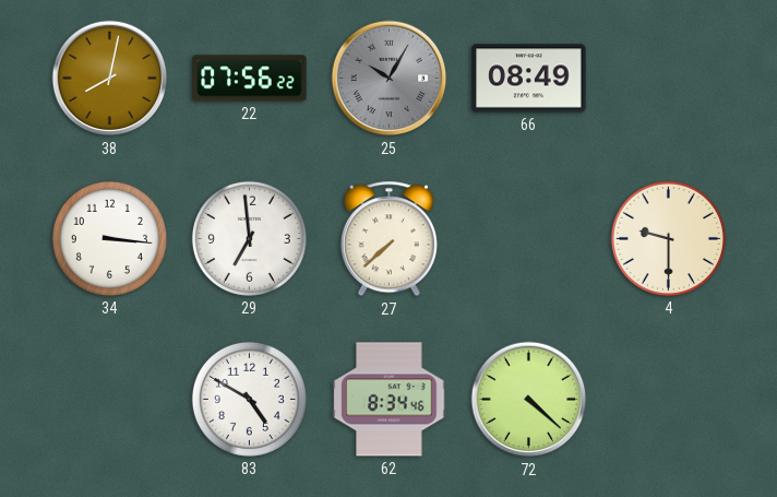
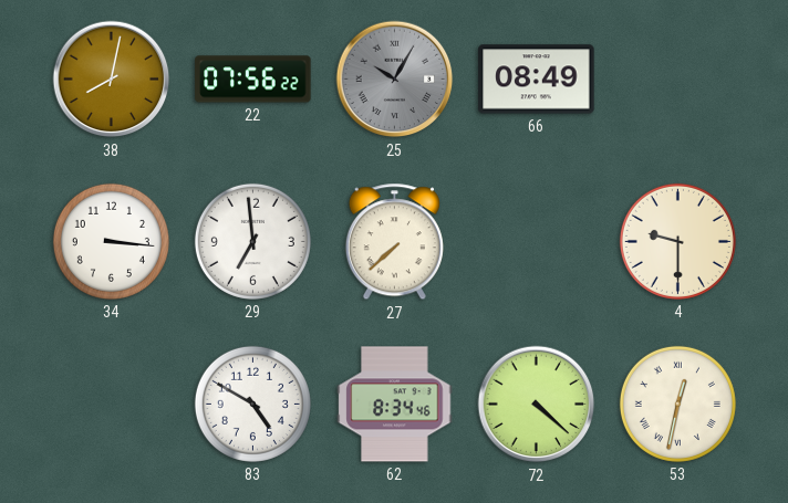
53: none -> 12:32
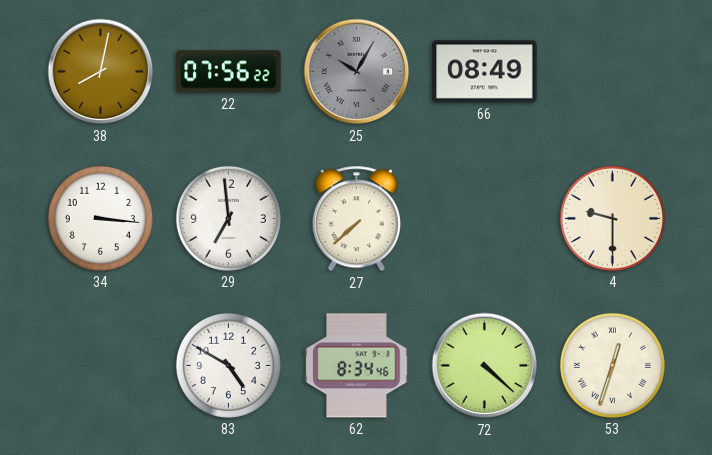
53: 12:32 -> 12:33
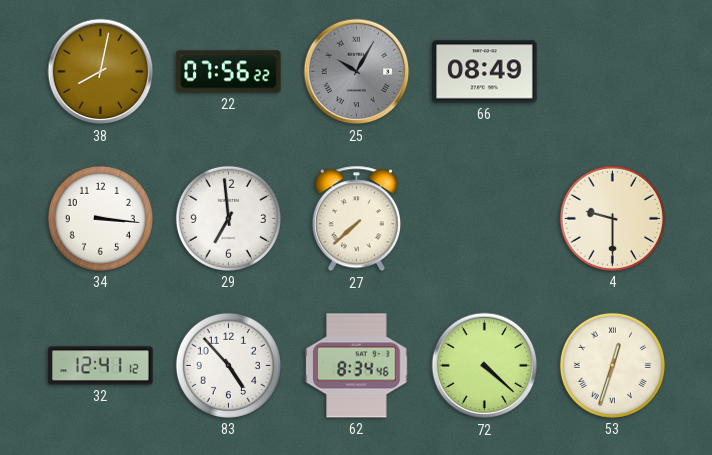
32: none -> 12:41
83: 4:50 -> 4:53
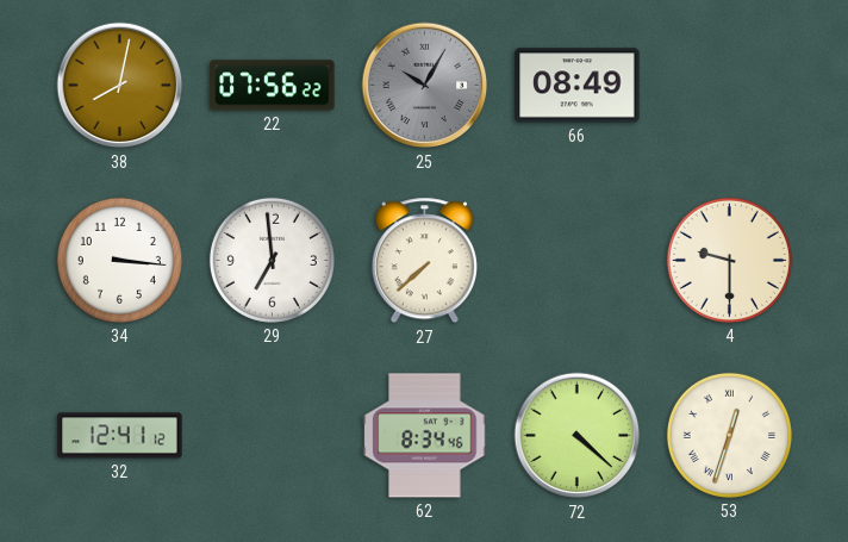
83: 4:53 -> none
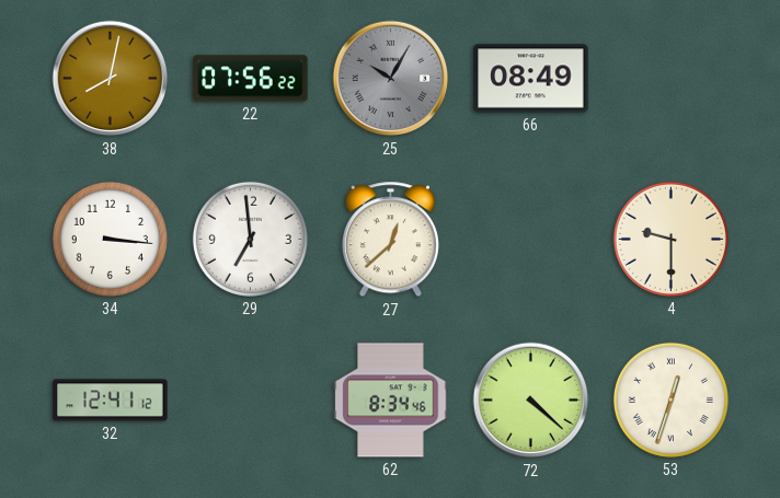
27: 7:38 -> 12:38
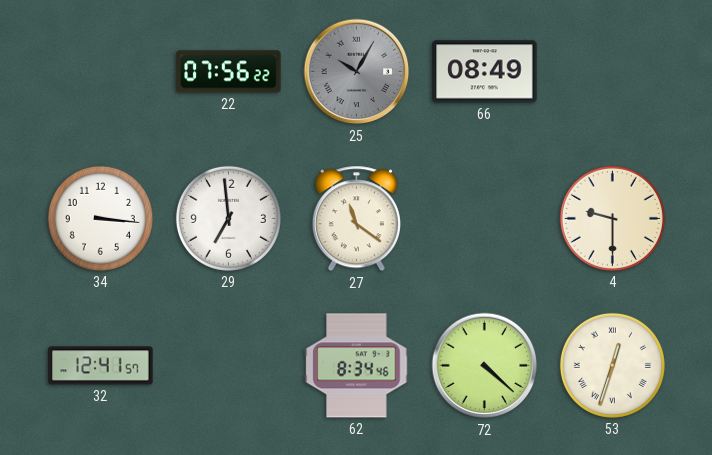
38: 8:02 -> none
27: 12:38 -> 11:21
32: 12:41:12 -> 12:41:57
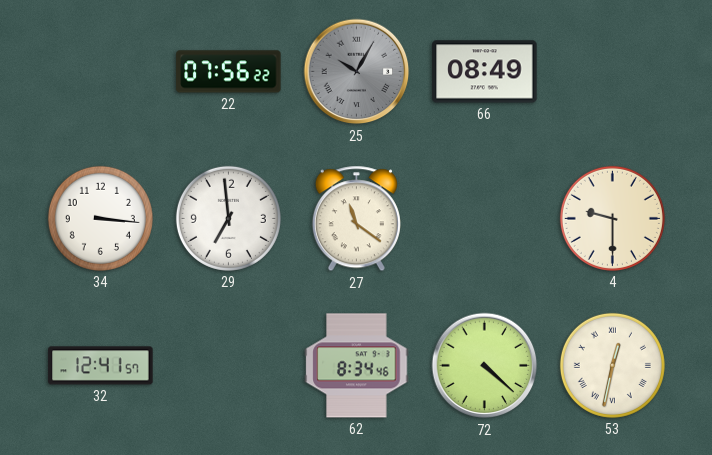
53: 12:33 -> 12:32
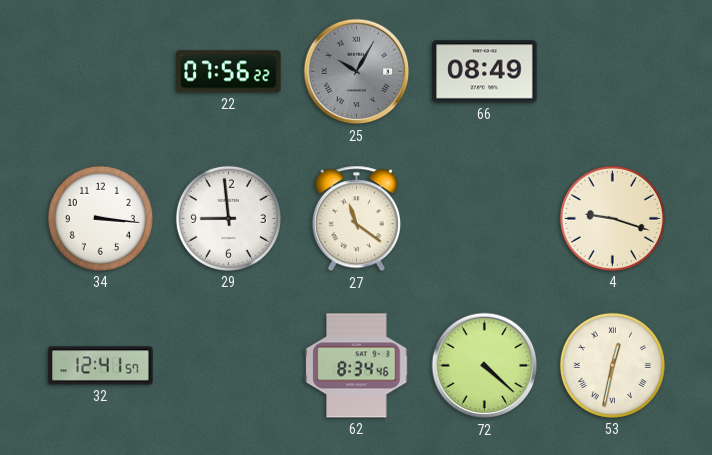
29: 6:59 -> 8:59
4: 9:30 -> 9:18
